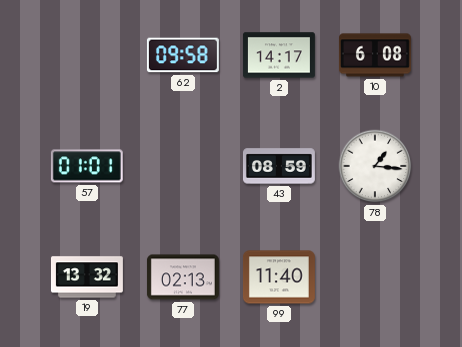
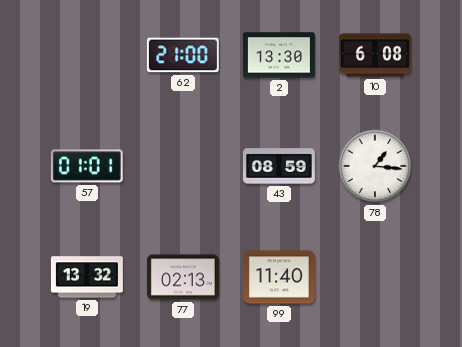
62: 09:58 -> 21:00
2: 14:17 -> 13:30
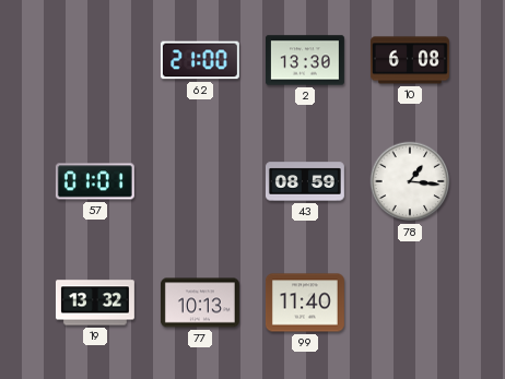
77: 02:13 -> 10:13
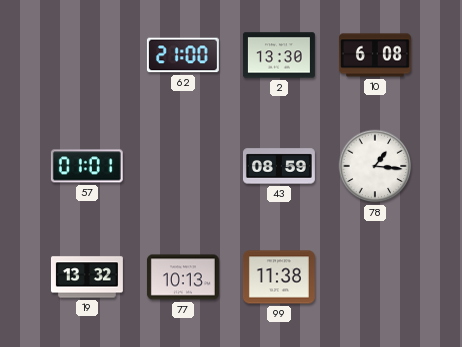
99: 11:40 -> 11:38
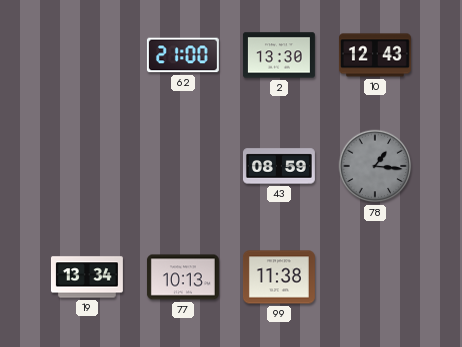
10: 6:08 -> 12:43
57: 01:01 -> none
78 dial: white -> grey
19: 13:32 -> 13:34
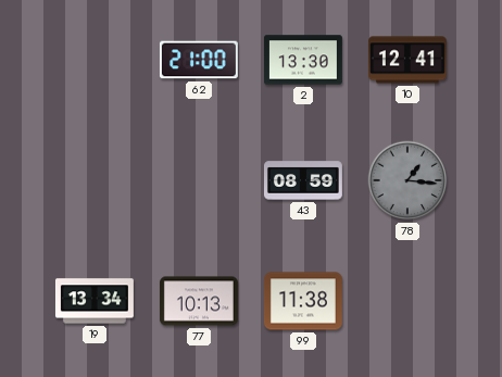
10: 12:43 -> 12:41
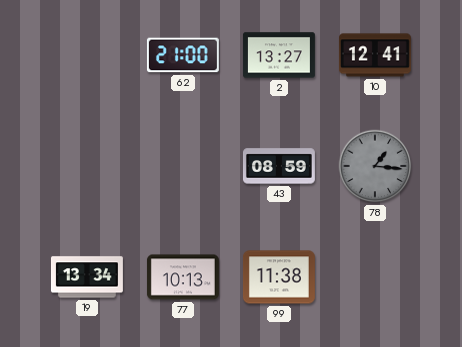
2: 13:30 -> 13:27
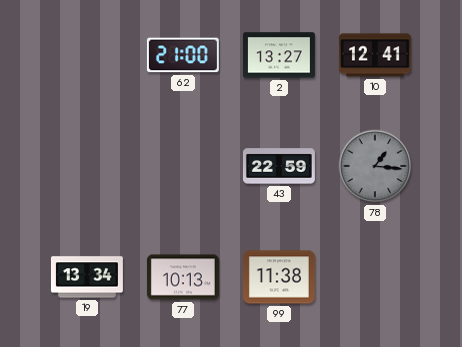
43: 08:59 -> 22:59
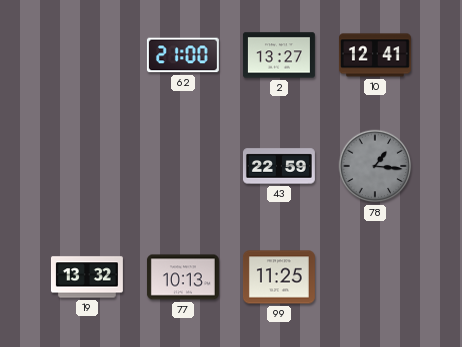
19: 13:34 -> 13:32
99: 11:38 -> 11:25
